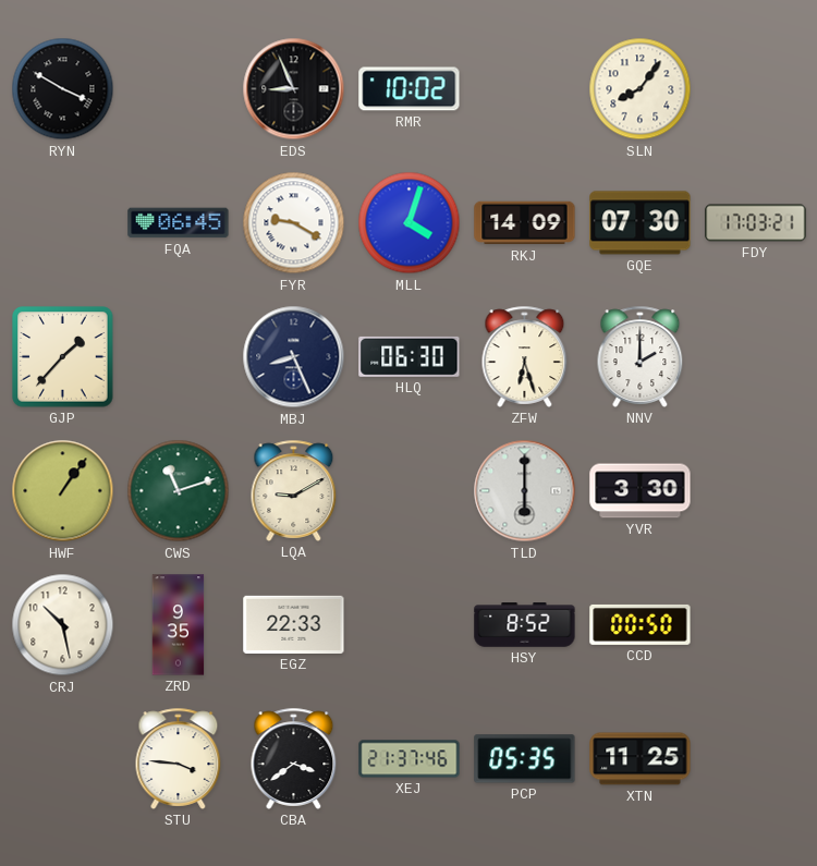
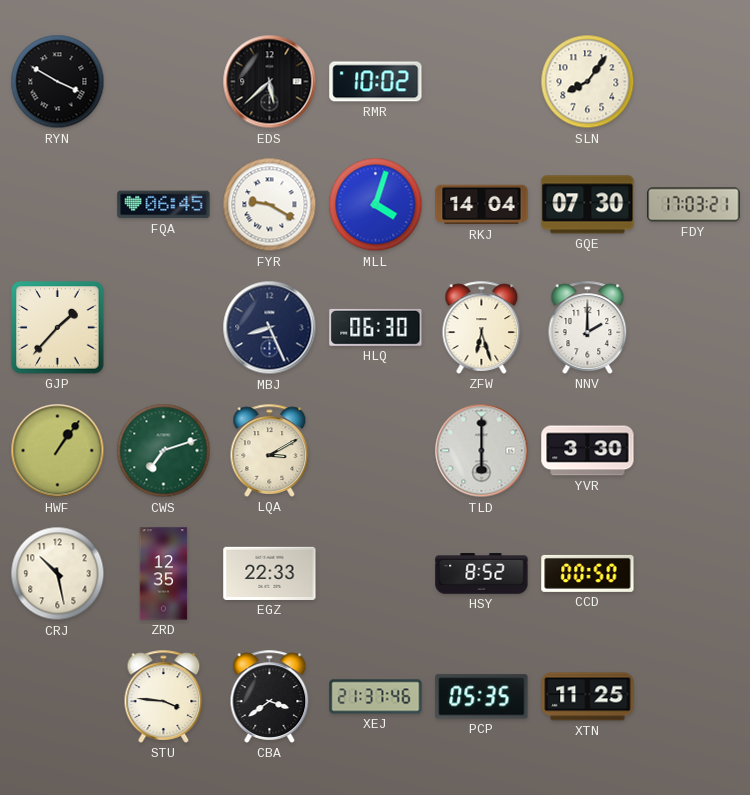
EDS: 8:56 -> 5:38
RKJ: 14:09 -> 14:04
CWS: 11:12 -> 7:12
LQA: 9:10 -> 3:10
ZRD: 9:35 -> 12:35
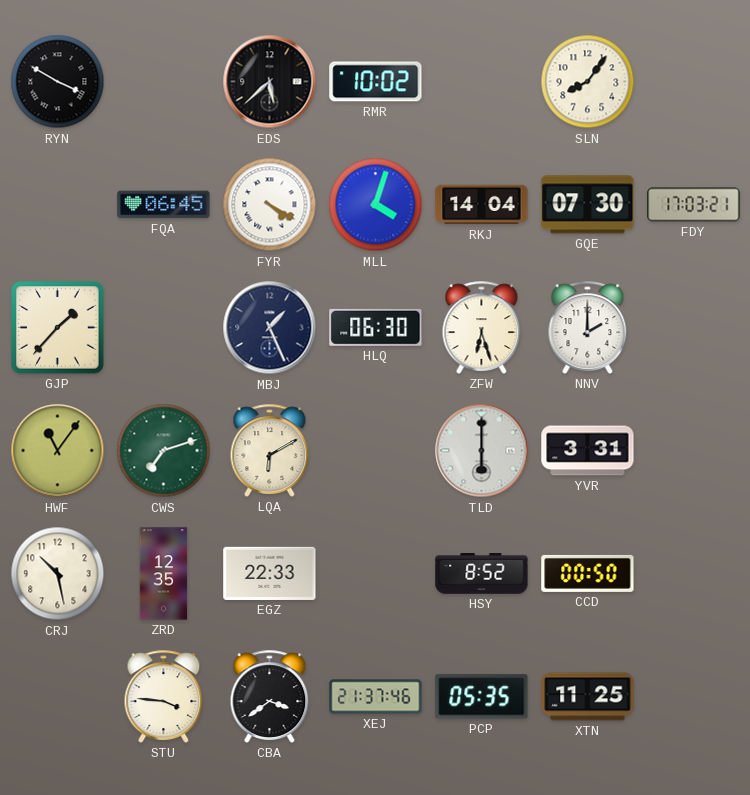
FYR: 9:20 -> 4:20
MBJ: 8:26 -> 1:26
HWF: 1:06 -> 11:06
LQA: 3:10 -> 6:10
YVR: 3:30 -> 3:31
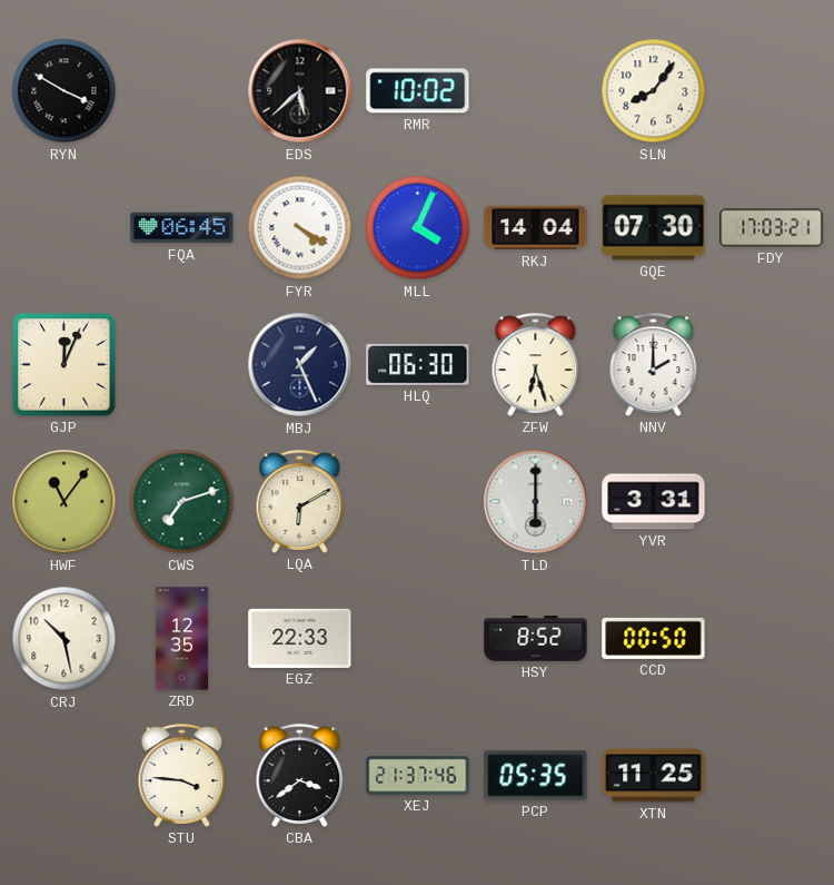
MLL: 4:03 -> 4:04
GJP: 1:37 -> 12:04
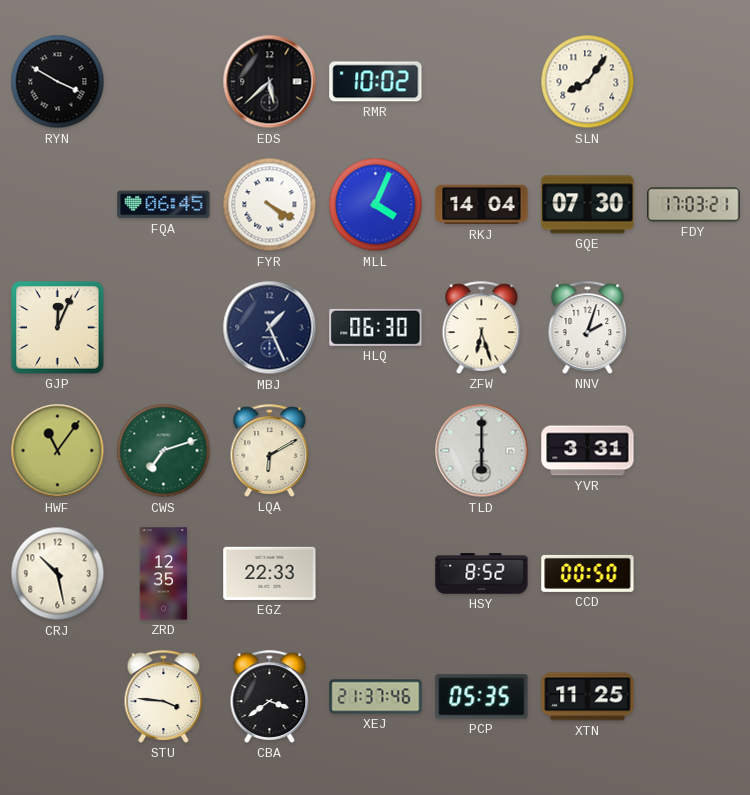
NNV: 2:00 -> 2:03
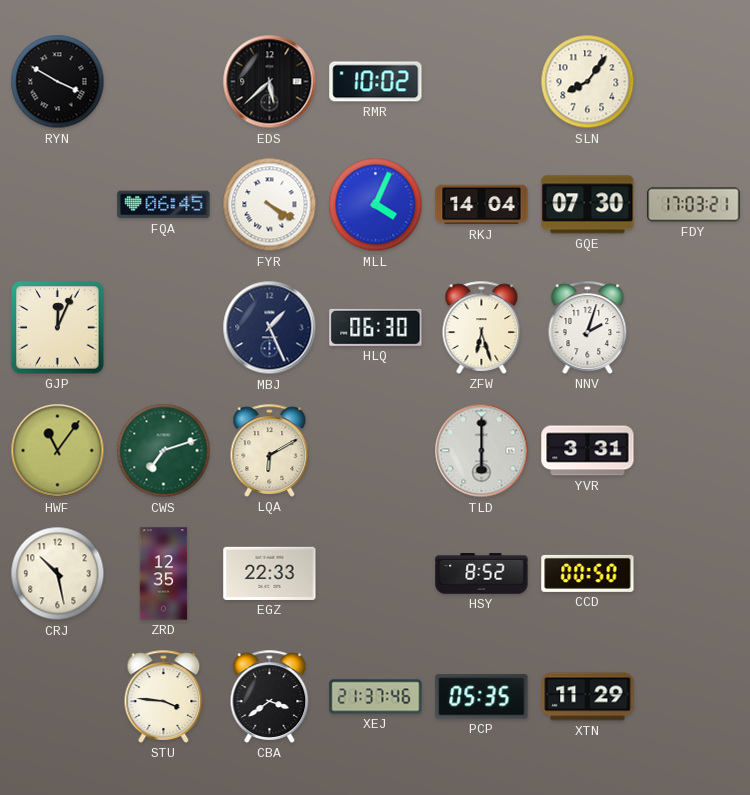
XTN: 11:25 -> 11:29
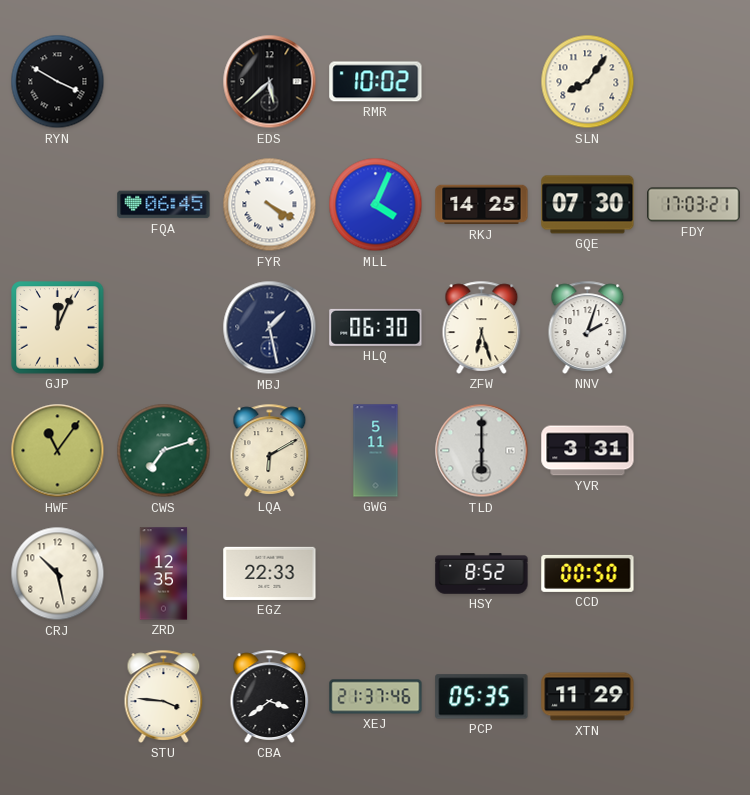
RKJ: 14:04 -> 14:25
MBJ: 1:26 -> 1:28
GWG: none -> 5:11
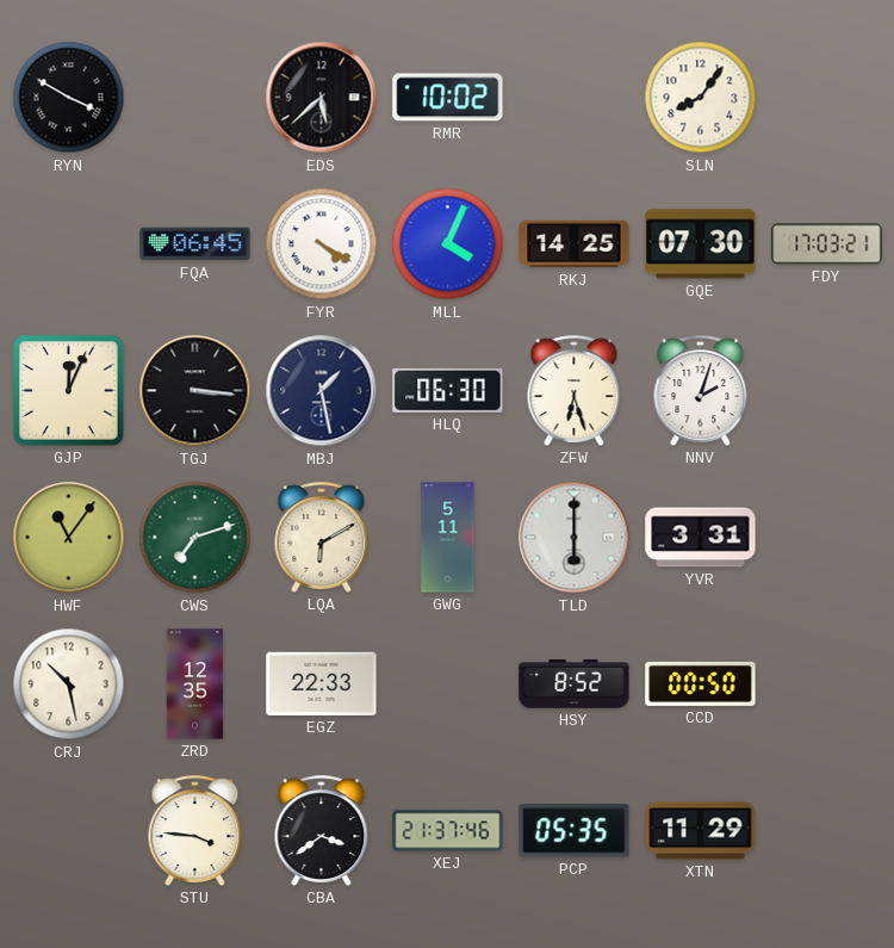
TGJ: none -> 3:16
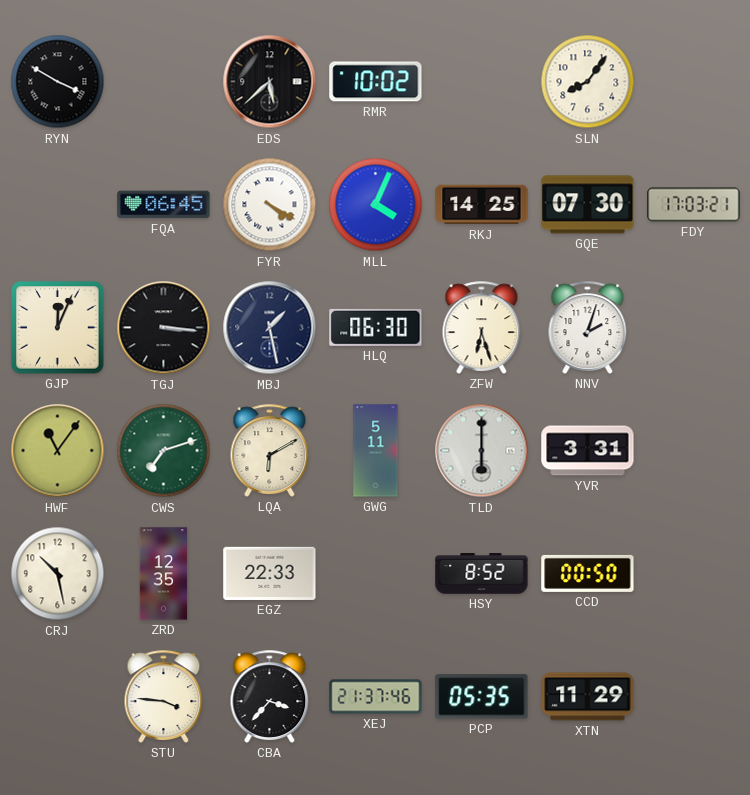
CBA: 3:39 -> 3:37
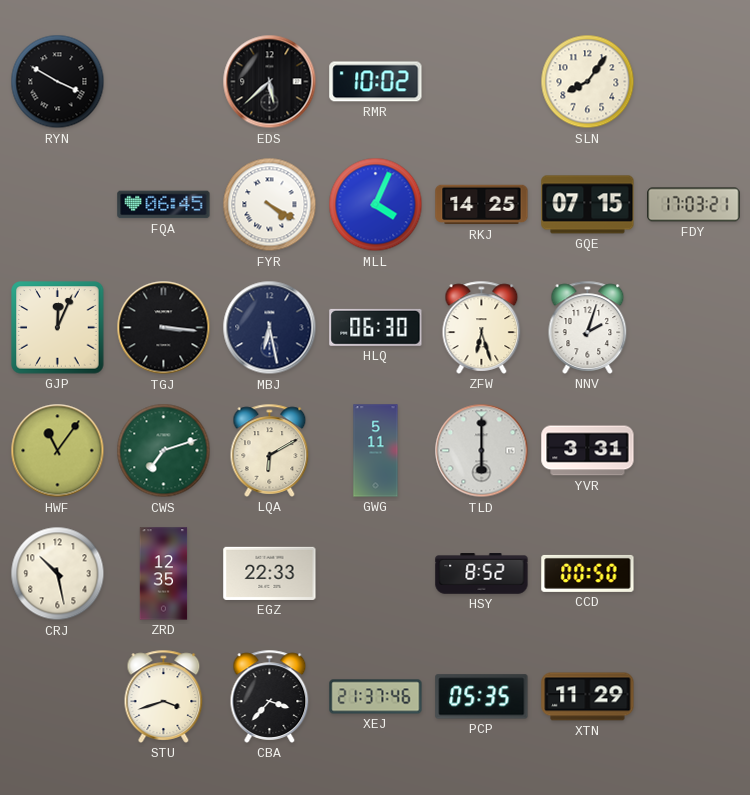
GQE: 07:30 -> 07:15
MBJ: 1:28 -> 6:28
STU: 3:46 -> 3:42
